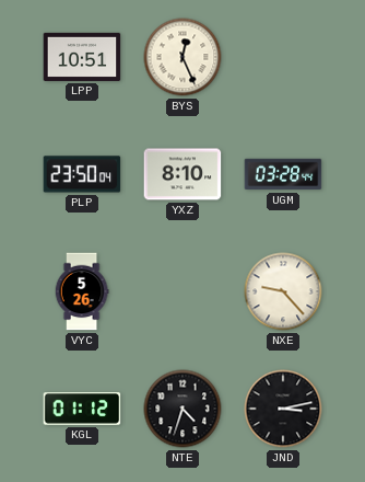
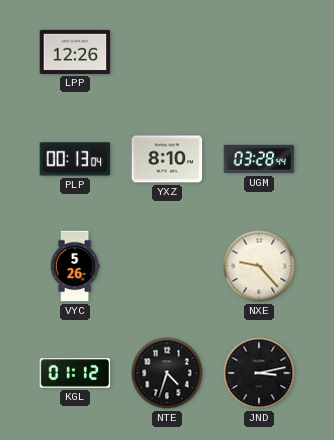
LPP: 10:51 -> 12:26
BYS: 12:26 -> none
PLP: 23:50 -> 00:13
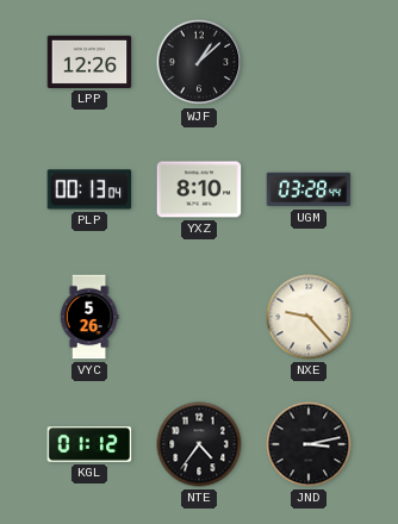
WJF: none -> 1:08
NTE: 4:33 -> 4:36
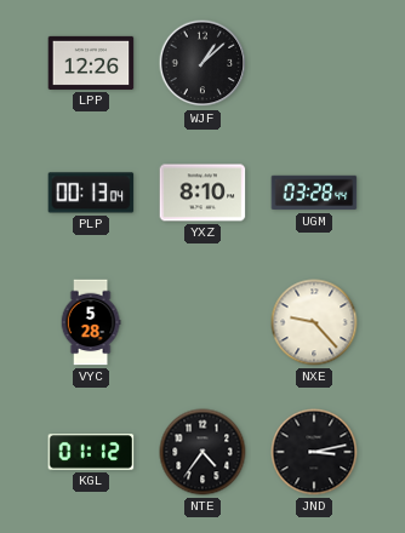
VYC: 5:26 -> 5:28
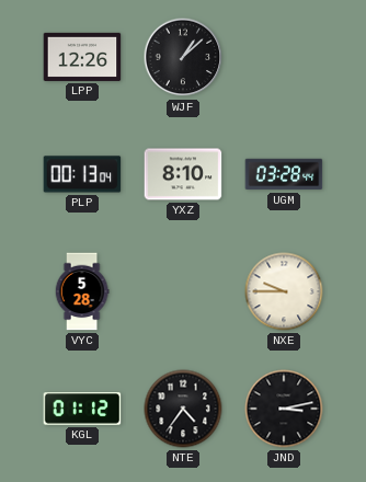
NXE: 9:23 -> 9:45
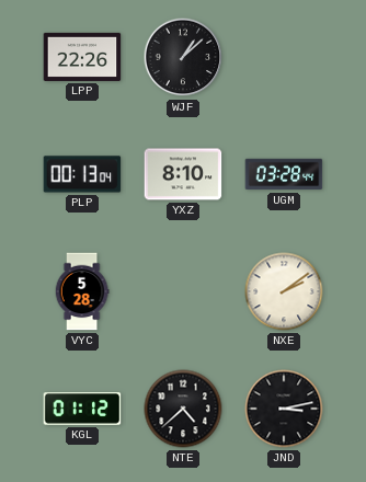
LPP: 12:26 -> 22:26
NXE: 9:45 -> 2:09
NTE: 4:36 -> 4:38
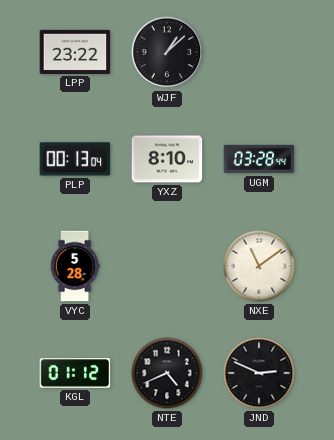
LPP: 22:26 -> 23:22
NXE: 2:09 -> 11:09
NTE: 4:38 -> 4:41
JND: 3:13 -> 2:49
